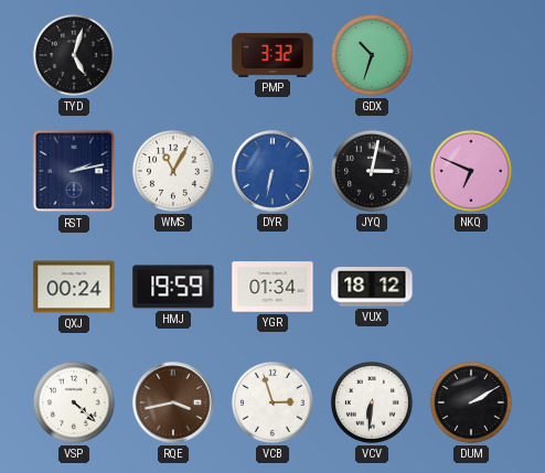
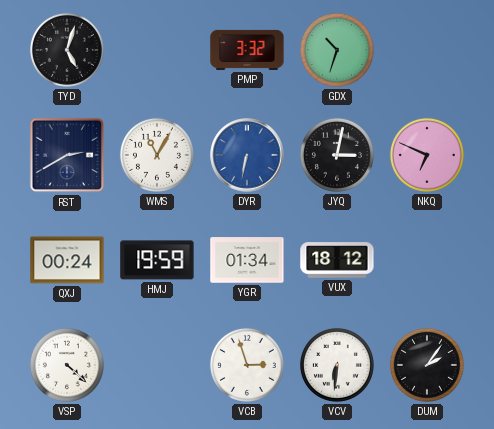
RST: 2:13 -> 2:40
RQE: 3:43 -> none
DUM: 2:10 -> 2:06
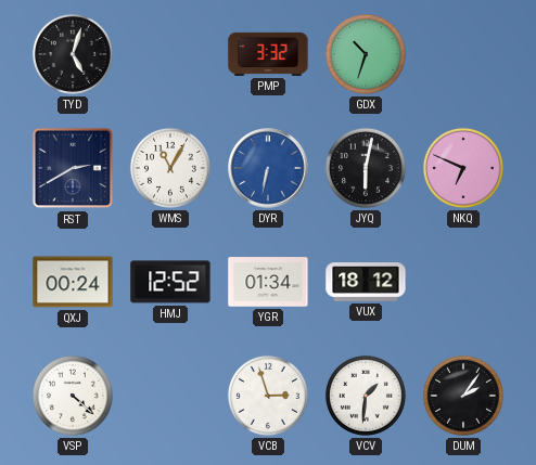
JYQ: 3:02 -> 6:02
HMJ: 19:59 -> 12:52
VCV: 6:31 -> 1:31
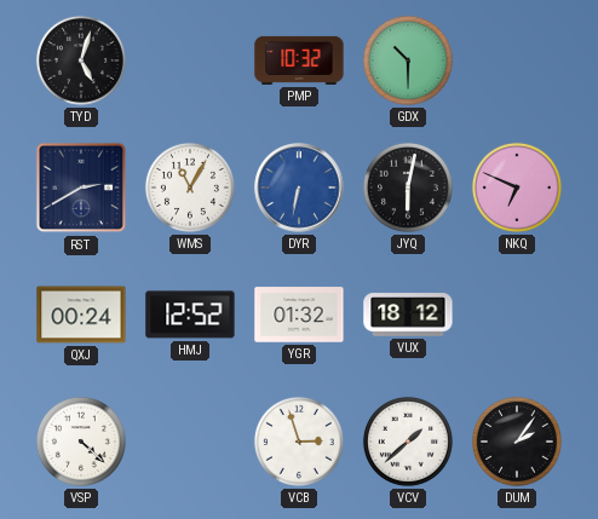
PMP: 3:32 -> 10:32
GDX: 10:33 -> 10:30
YGR: 01:34 -> 01:32
VCV: 1:31 -> 1:38
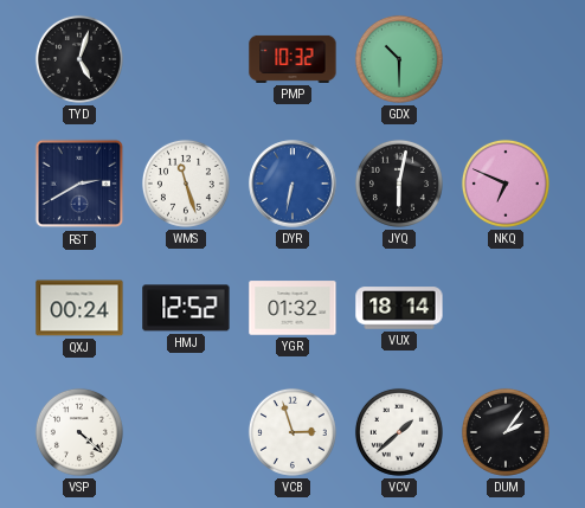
WMS: 11:05 -> 11:27
VUX: 18:12 -> 18:14
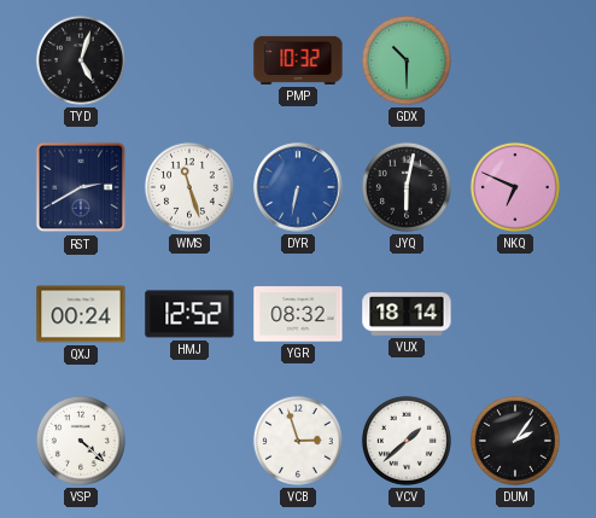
YGR: 01:32 -> 08:32
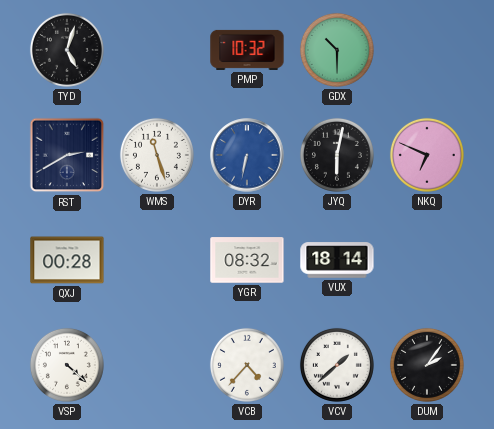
QXJ: 00:24 -> 00:28
HMJ: 12:52 -> none
VCB: 2:57 -> 4:37
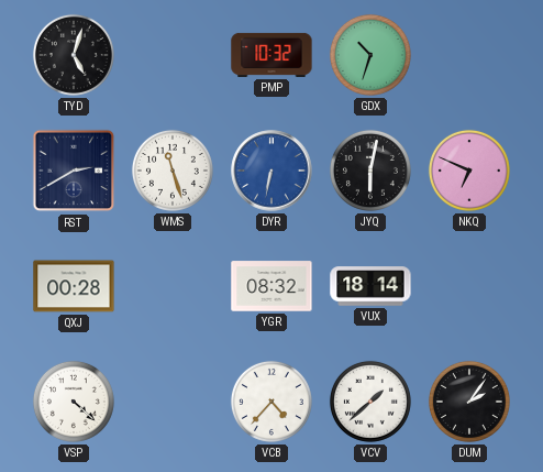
GDX: 10:30 -> 10:33
